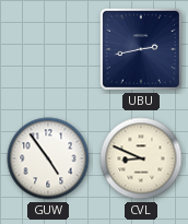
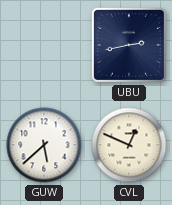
GUW: 4:54 -> 5:38
CVL: 8:49 -> 12:49
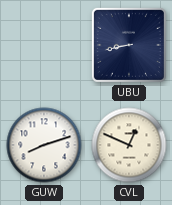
UBU: 2:43 -> 8:43
GUW: 5:38 -> 8:12
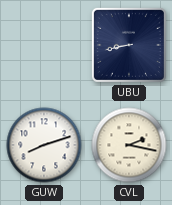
CVL: 12:49 -> 2:17
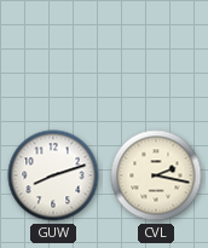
UBU: 8:43 -> none
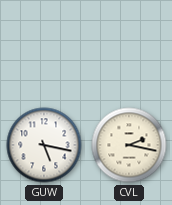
GUW: 8:12 -> 5:17
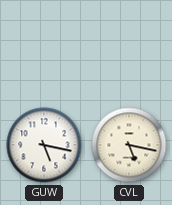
CVL: 2:17 -> 5:17
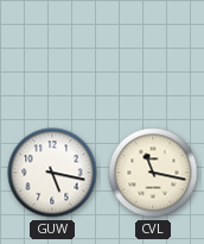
CVL: 5:17 -> 11:17
